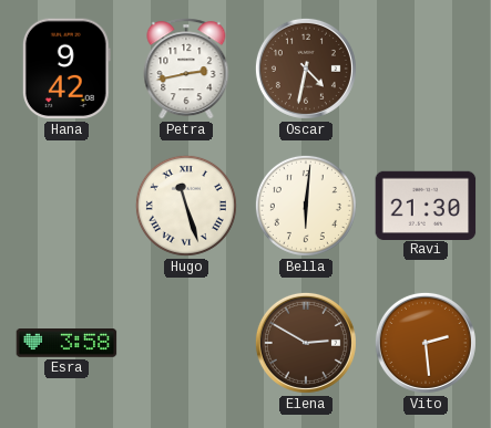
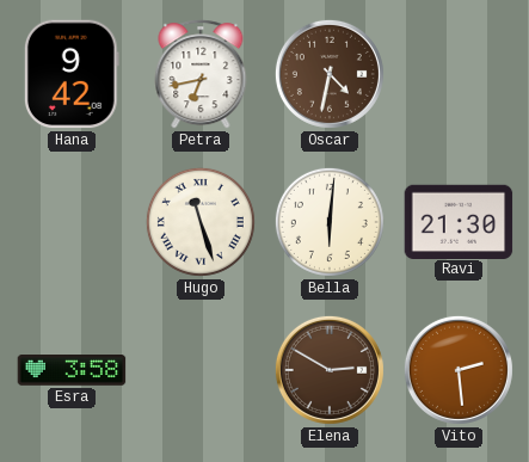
Petra: 2:43 -> 6:43
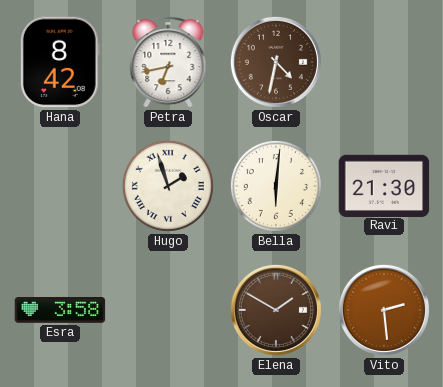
Hana: 9:42 -> 8:42
Hugo: 11:27 -> 1:57
Elena: 2:50 -> 1:50
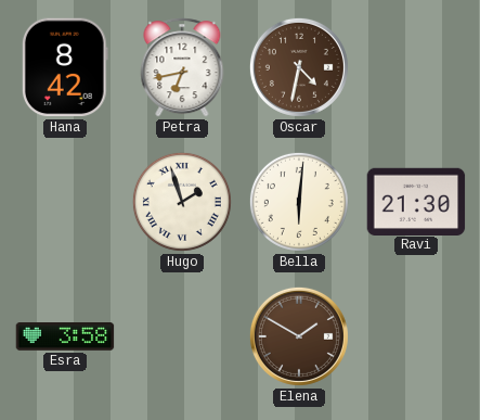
Vito: 2:29 -> none
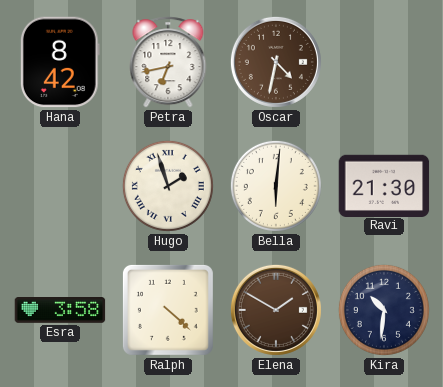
Ralph: none -> 4:22
Kira: none -> 10:31
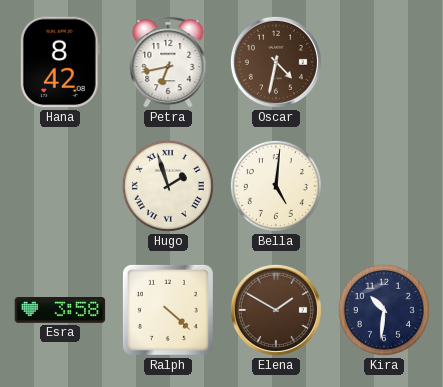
Bella: 6:01 -> 5:01
Ravi: 21:30 -> none
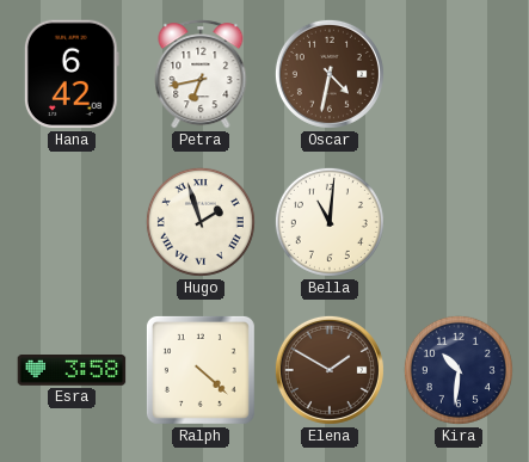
Hana: 8:42 -> 6:42
Bella: 5:01 -> 11:01
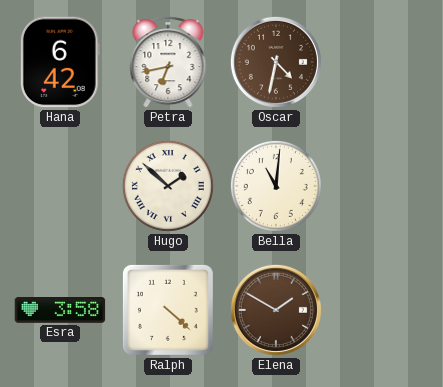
Hugo: 1:57 -> 1:52
Kira: 10:31 -> none
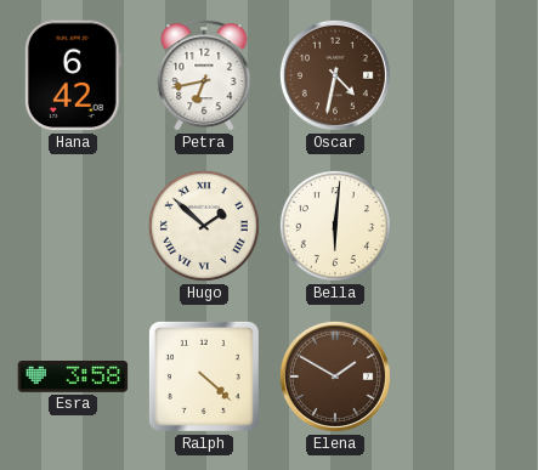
Bella: 11:01 -> 6:01
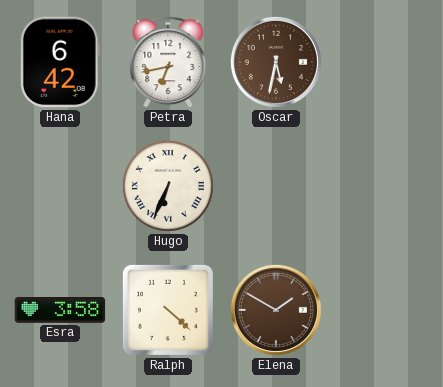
Oscar: 4:32 -> 5:32
Hugo: 1:52 -> 6:34
Bella: 6:01 -> none
